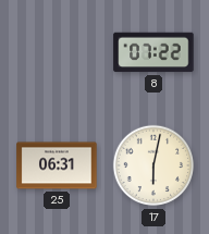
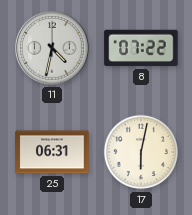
11: none -> 4:32
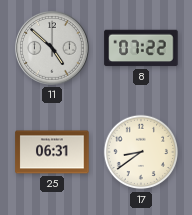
11: 4:32 -> 4:52
17: 6:02 -> 8:39
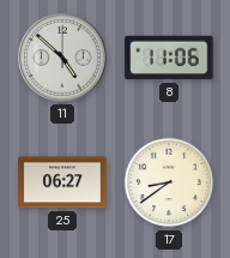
8: 07:22 -> 11:06
25: 06:31 -> 06:27
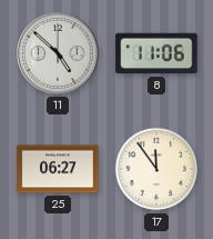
17: 8:39 -> 11:54
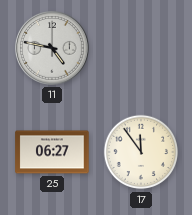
11: 4:52 -> 4:47
8: 11:06 -> none
